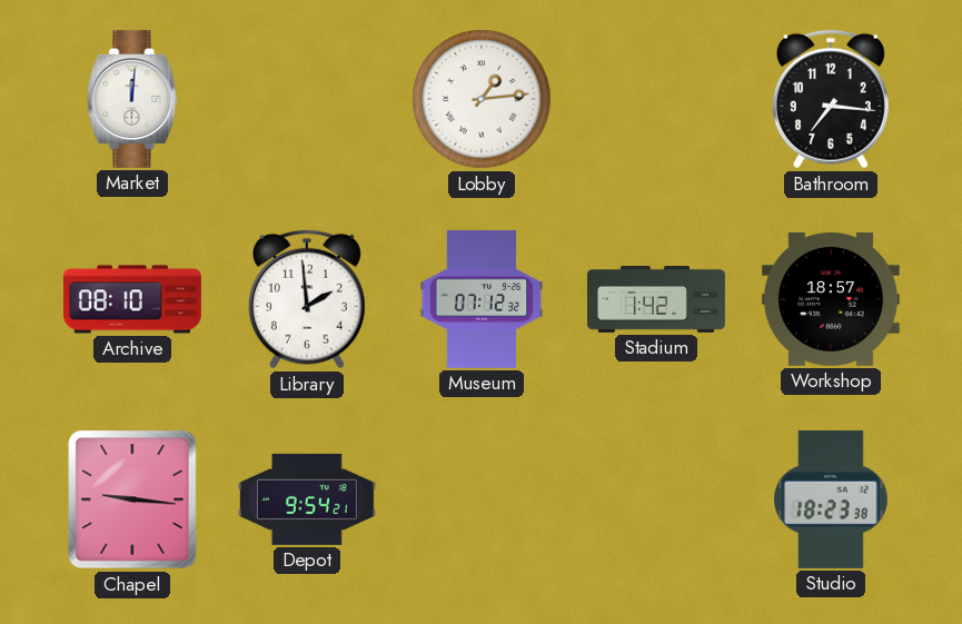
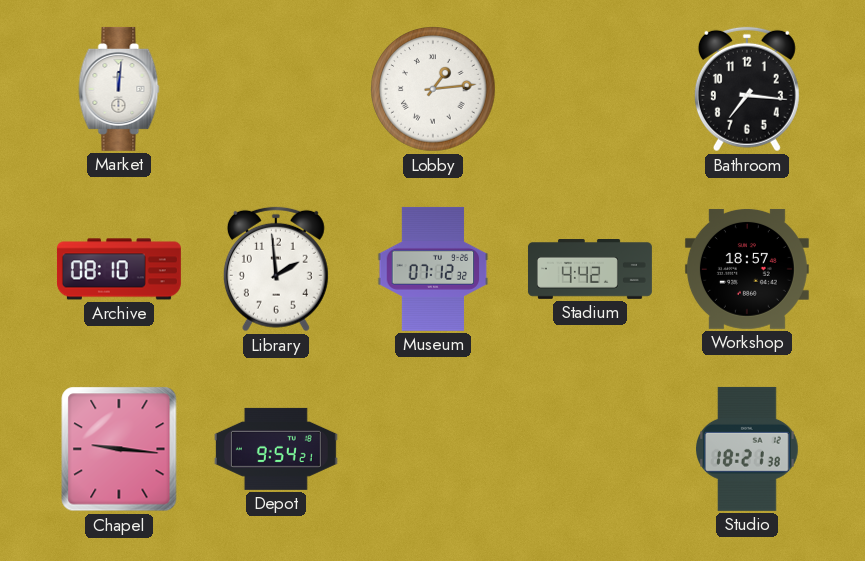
Stadium: 1:42 -> 4:42
Studio: 18:23 -> 18:21
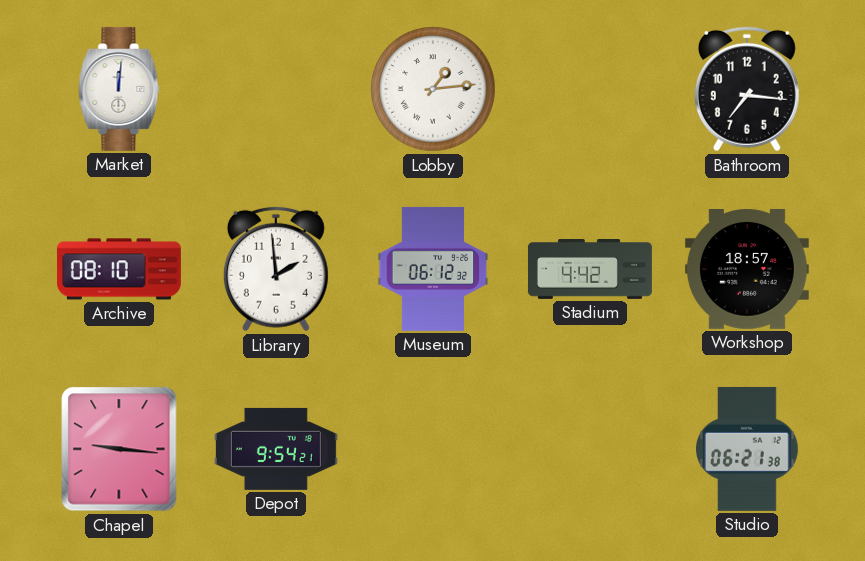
Museum: 07:12 -> 06:12
Studio: 18:21 -> 06:21
